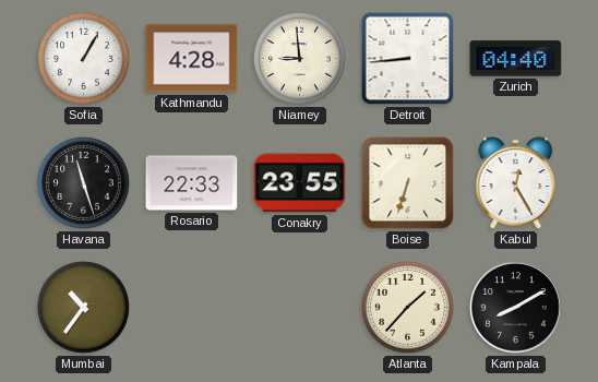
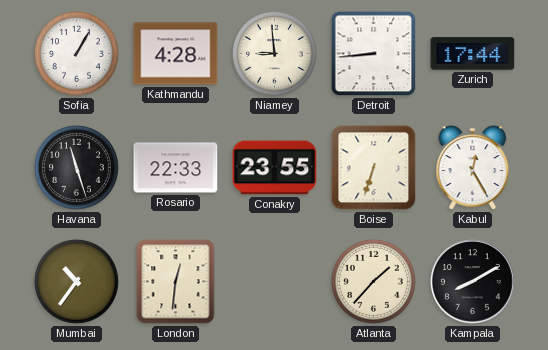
Zurich: 04:40 -> 17:44
London: none -> 12:31
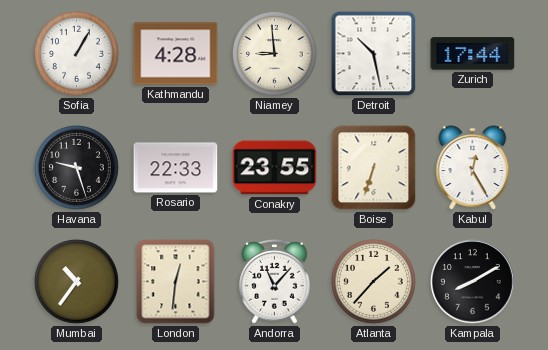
Detroit: 8:44 -> 10:28
Havana: 11:27 -> 9:27
Andorra: none -> 11:07
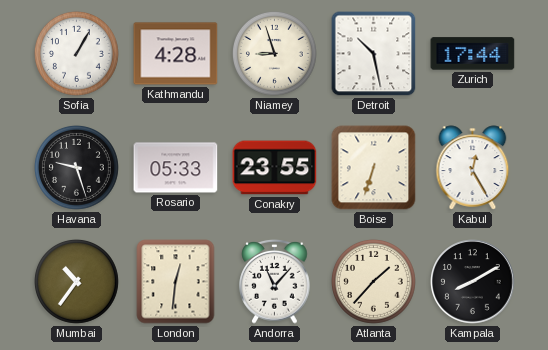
Niamey: 8:59 -> 8:57
Rosario: 22:33 -> 05:33
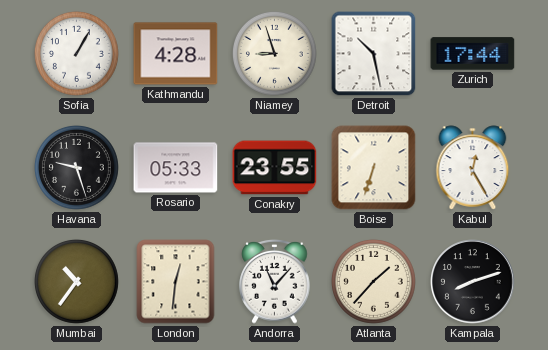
Kampala: 8:10 -> 8:12
